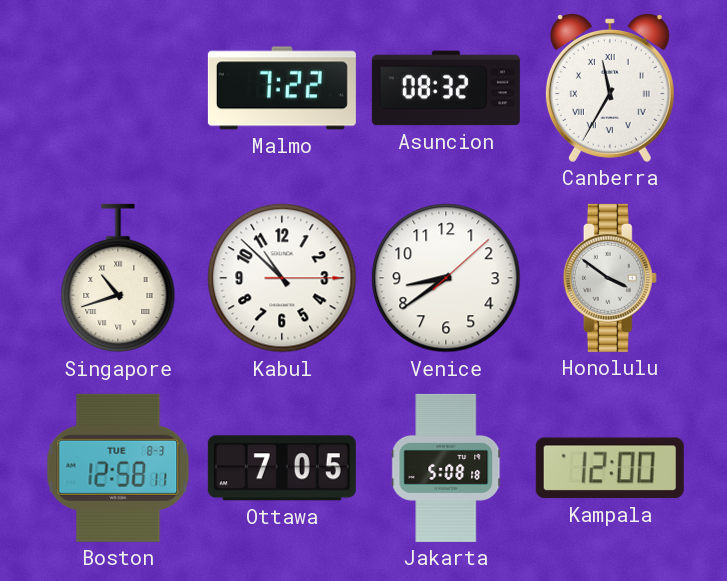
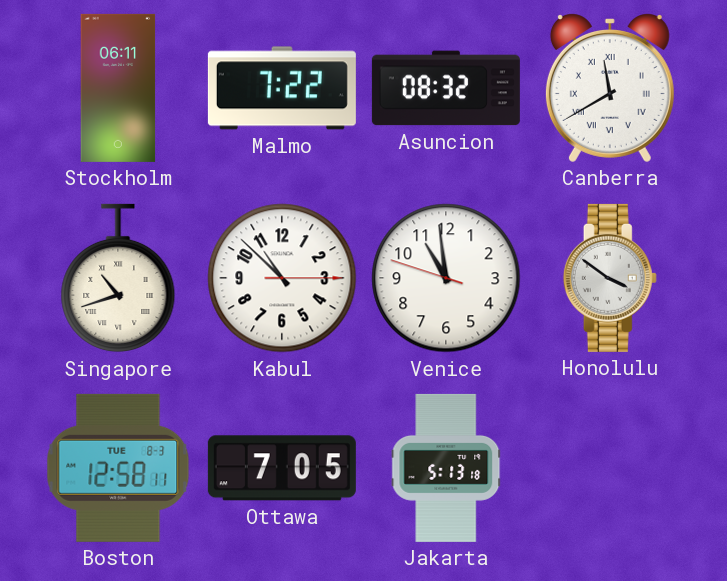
Stockholm: none -> 06:11
Canberra: 11:35 -> 11:40
Venice: 8:39 -> 10:58
Jakarta: 5:08 -> 5:13
Kampala: 12:00 -> none
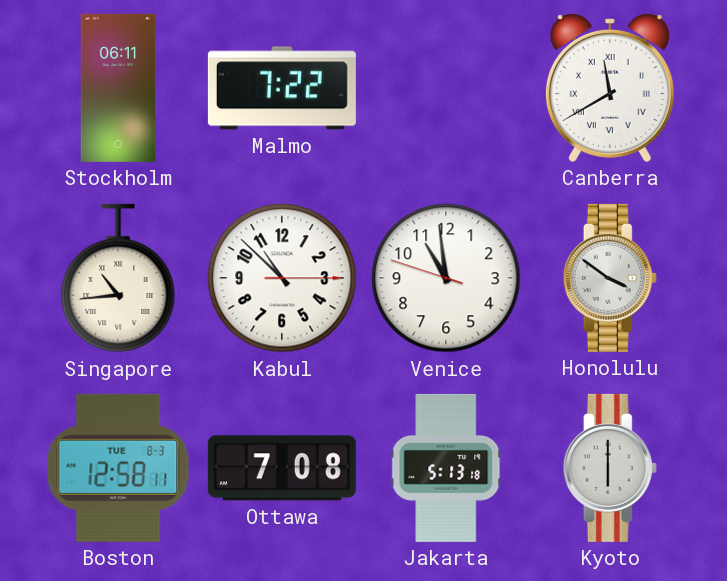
Asuncion: 08:32 -> none
Singapore: 10:42 -> 10:44
Ottawa: 7:05 -> 7:08
Kyoto: none -> 6:00
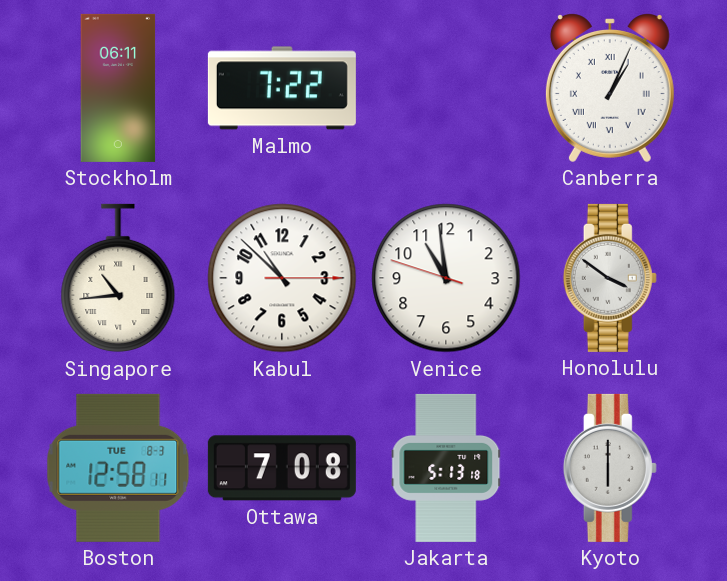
Canberra: 11:40 -> 1:04
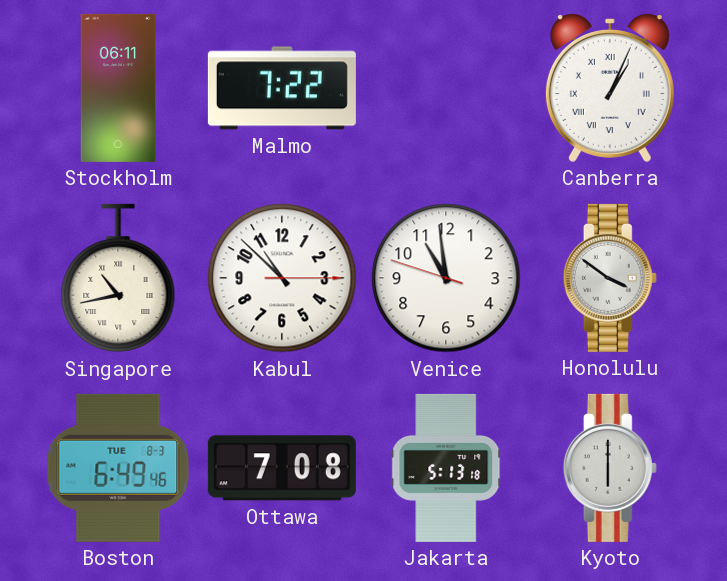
Singapore: 10:44 -> 10:43
Boston: 12:58 -> 6:49
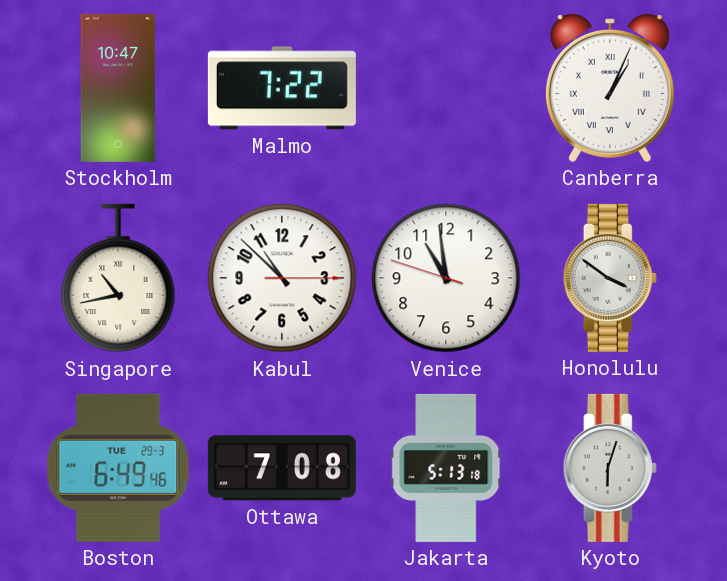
Stockholm: 06:11 -> 10:47
Boston date: TUE 8-3 -> TUE 29-3
Kyoto: 6:00 -> 6:03
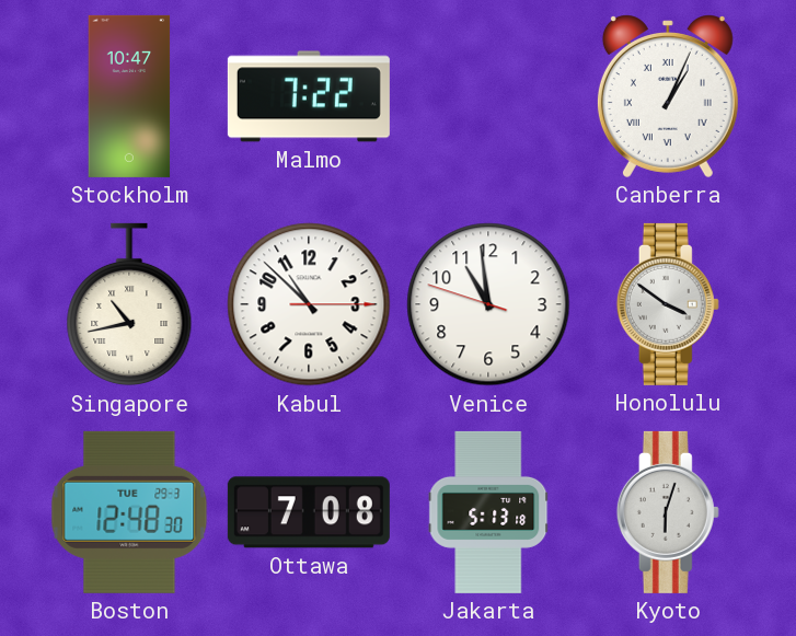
Boston: 6:49 -> 12:48
